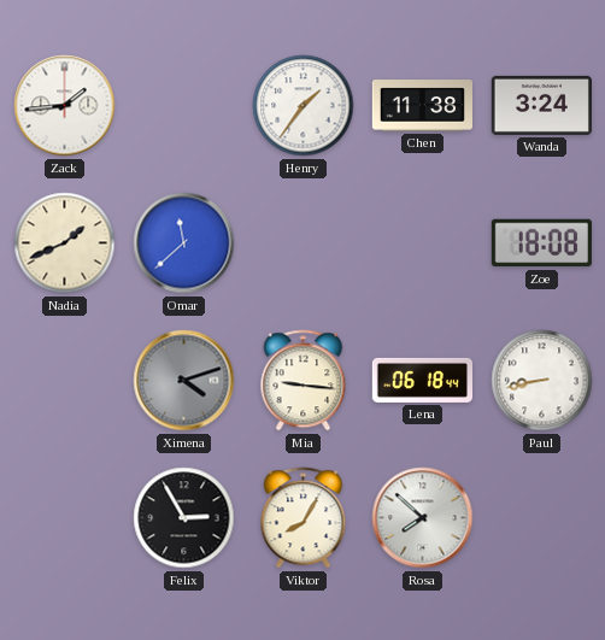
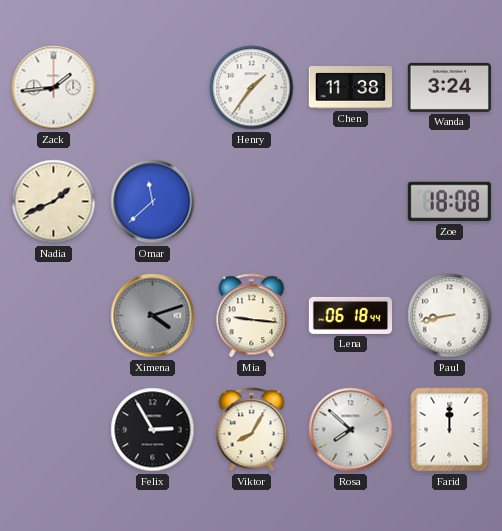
Farid: none -> 12:00
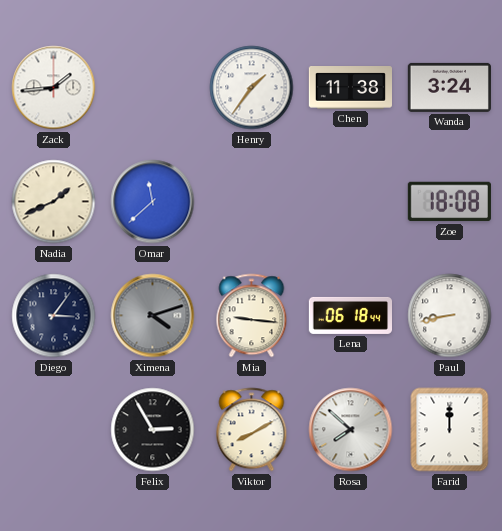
Diego: none -> 3:06
Viktor: 8:05 -> 8:10
